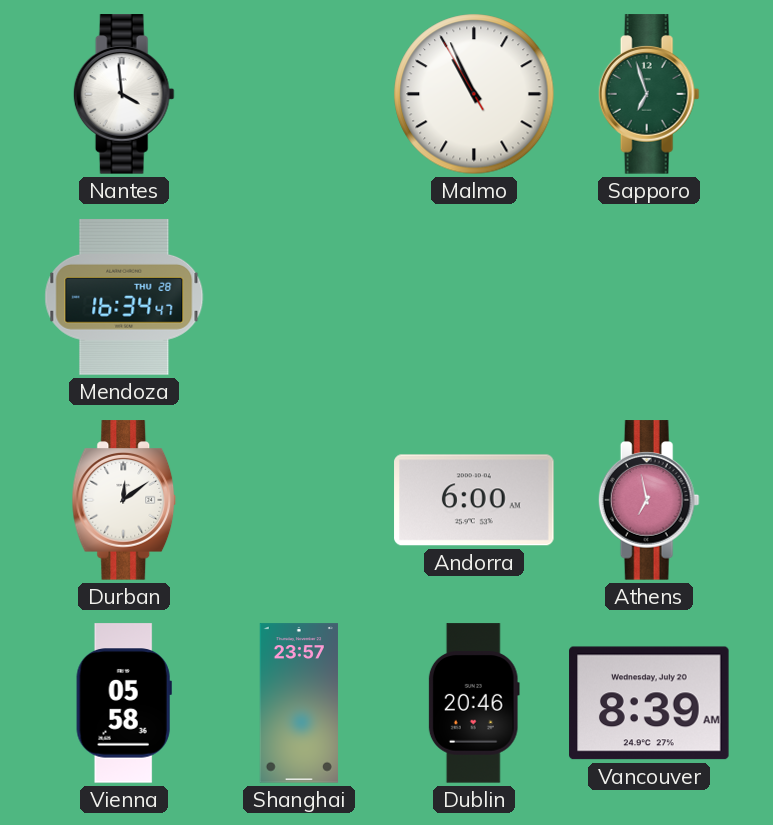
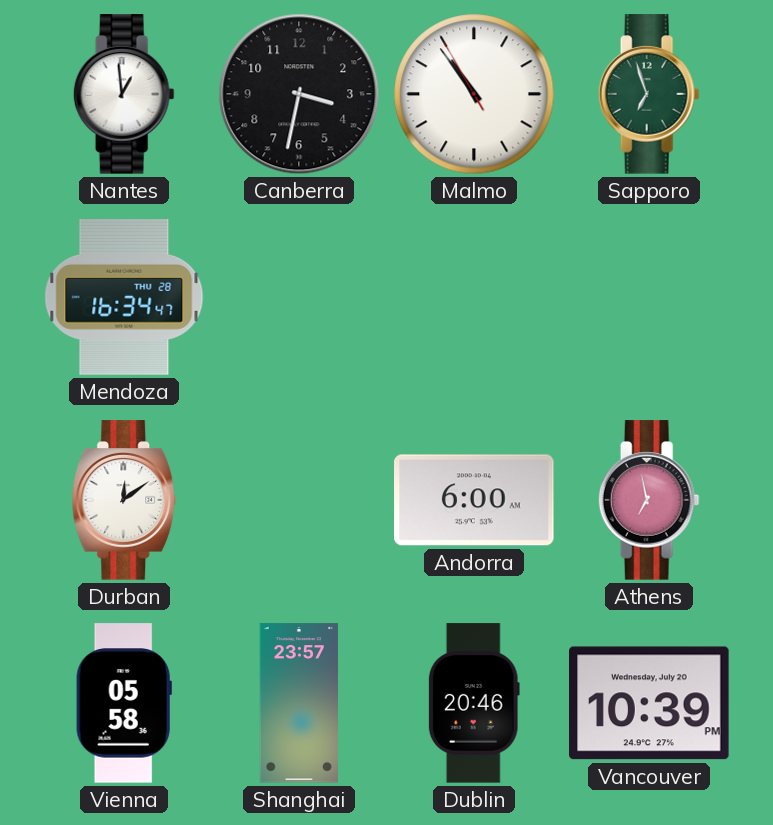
Nantes: 3:59 -> 12:59
Canberra: none -> 3:32
Malmo: 10:55 -> 10:53
Vancouver: 8:39 -> 10:39
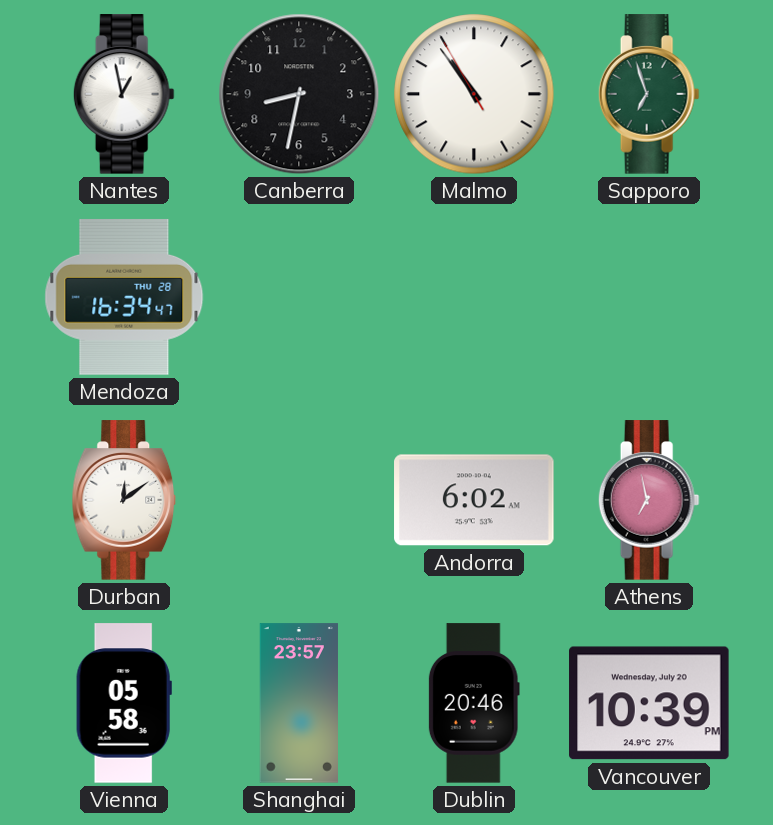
Nantes: 12:59 -> 12:58
Canberra: 3:32 -> 8:32
Andorra: 6:00 -> 6:02
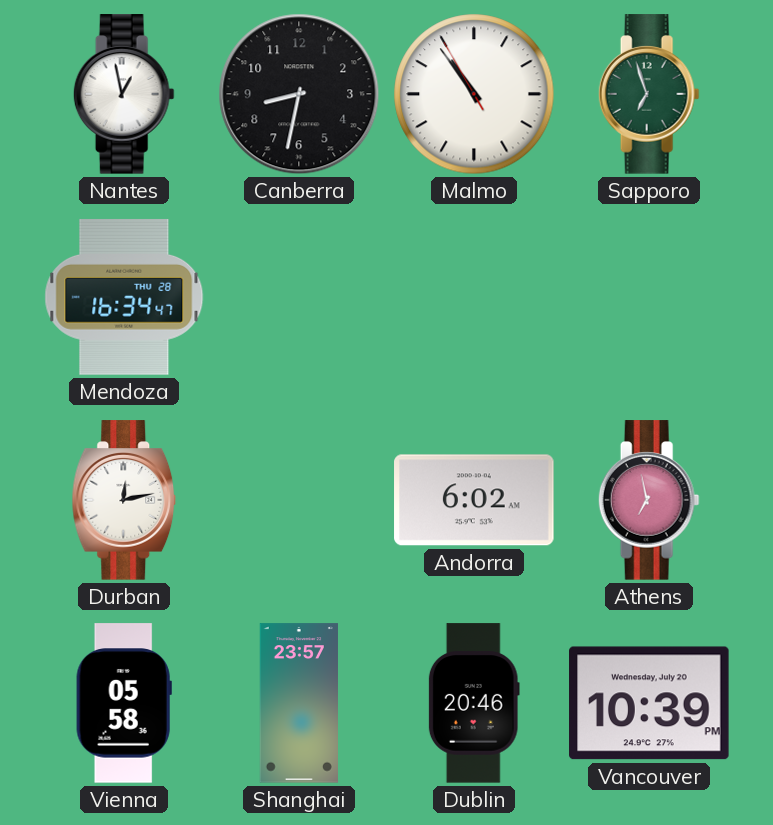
Durban: 12:09 -> 12:13
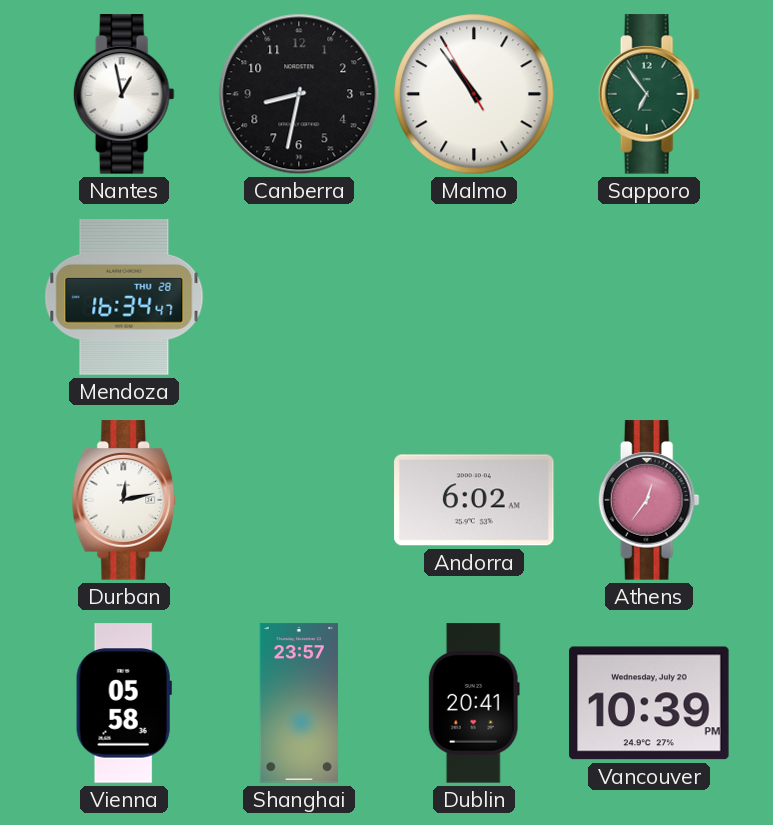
Sapporo: 6:57 -> 6:54
Athens: 6:58 -> 12:36
Dublin: 20:46 -> 20:41
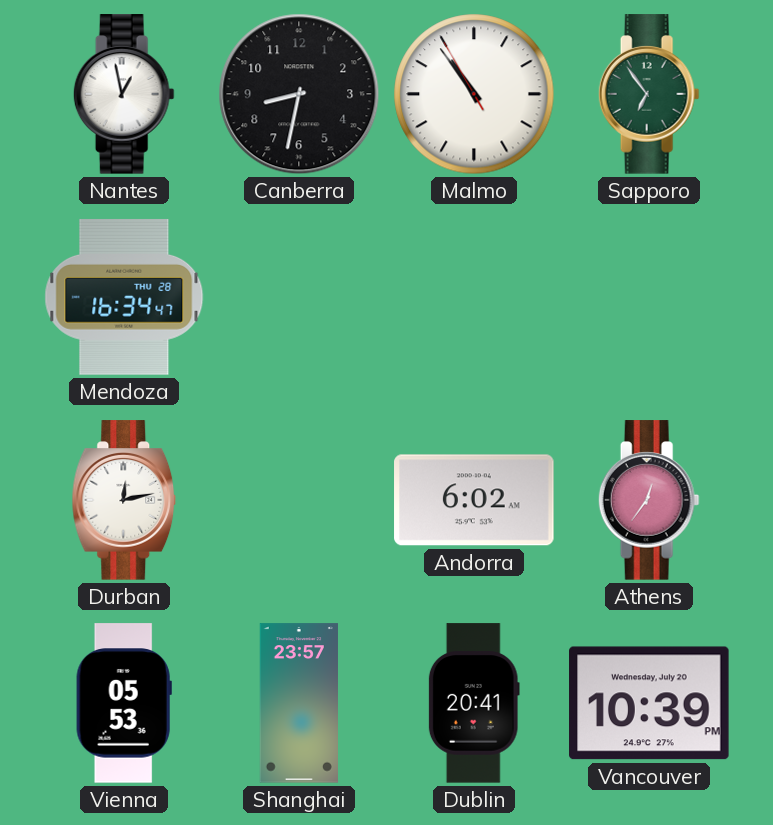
Vienna: 05:58 -> 05:53
